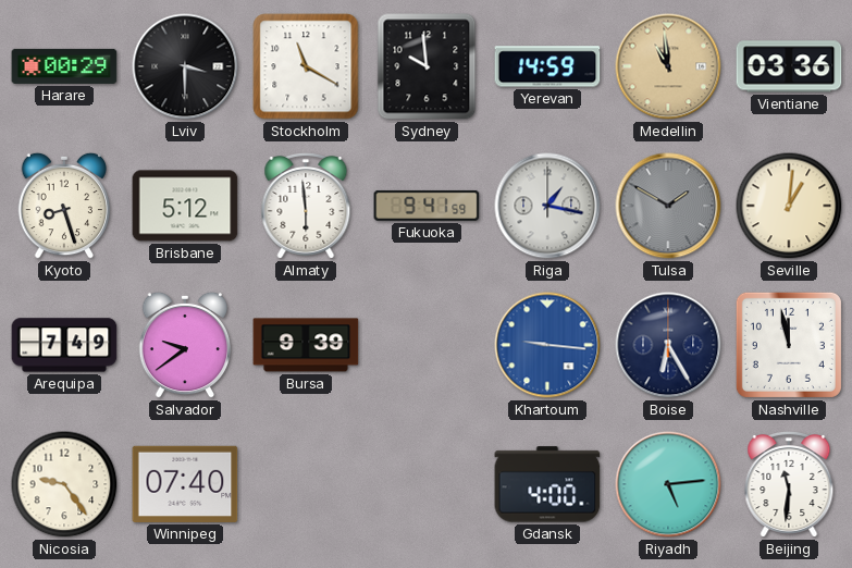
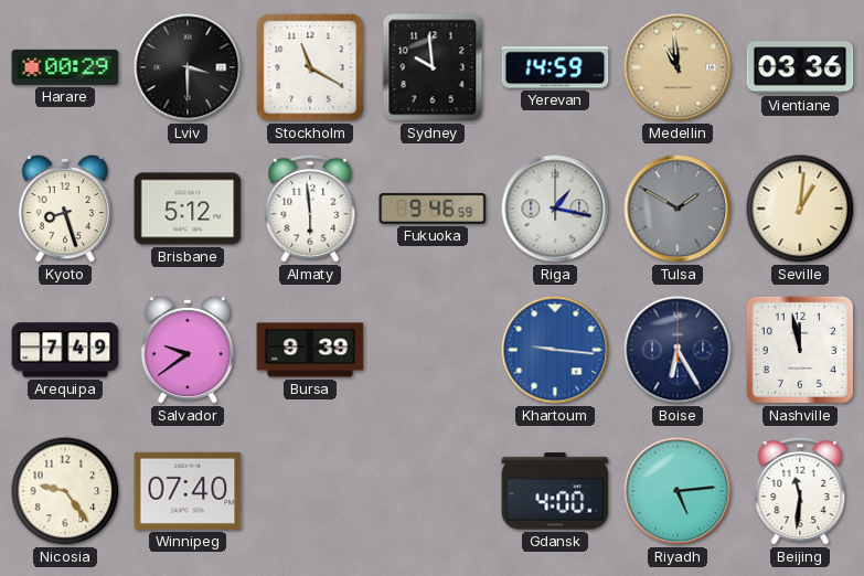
Fukuoka: 9:41 -> 9:46
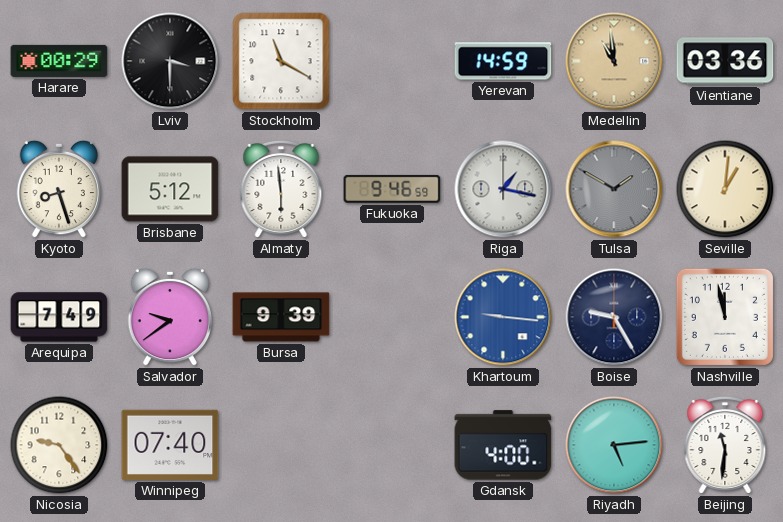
Sydney: 9:59 -> none
Boise: 6:25 -> 9:25
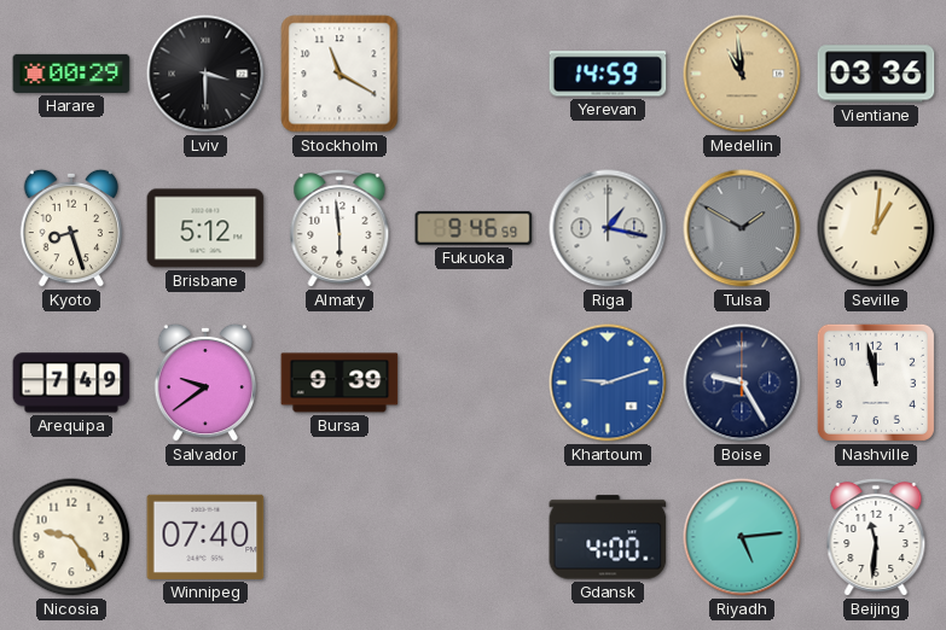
Khartoum: 9:16 -> 9:12
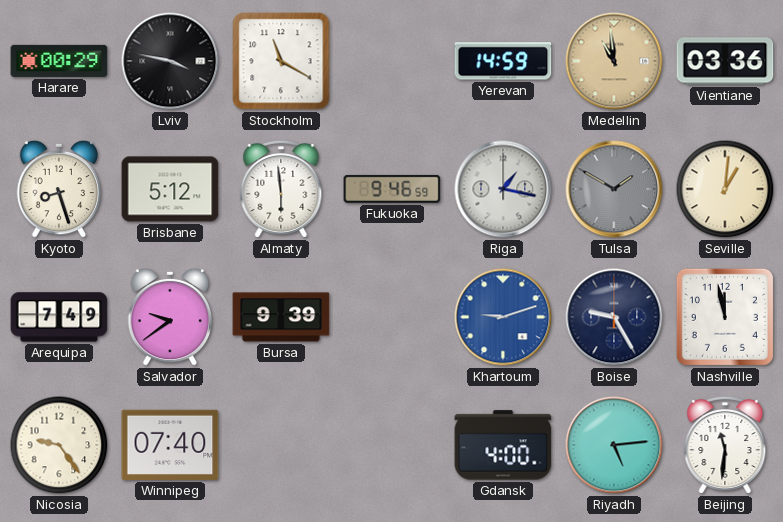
Lviv: 3:30 -> 3:47
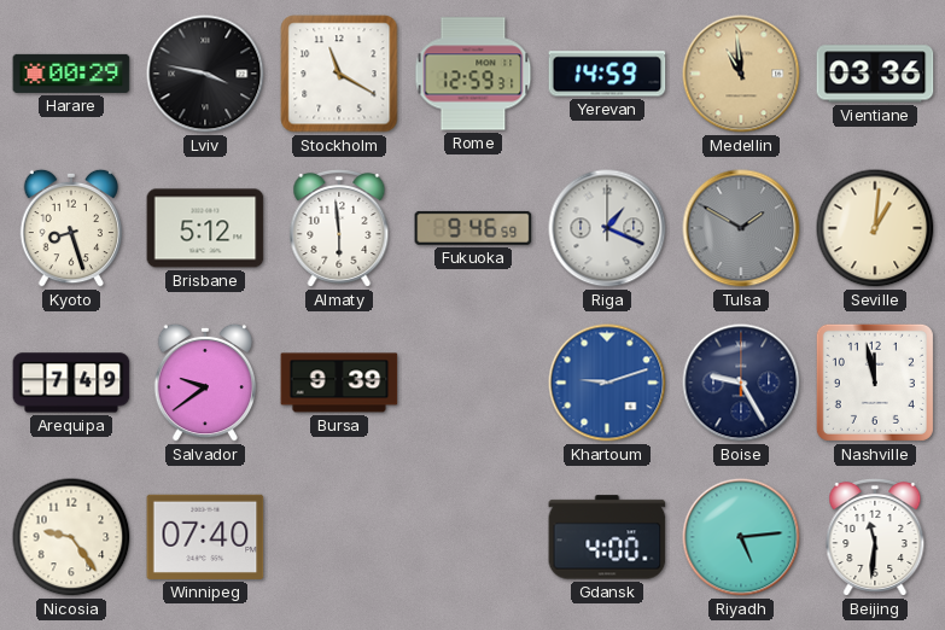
Rome: none -> 12:59
Riga: 1:17 -> 1:19
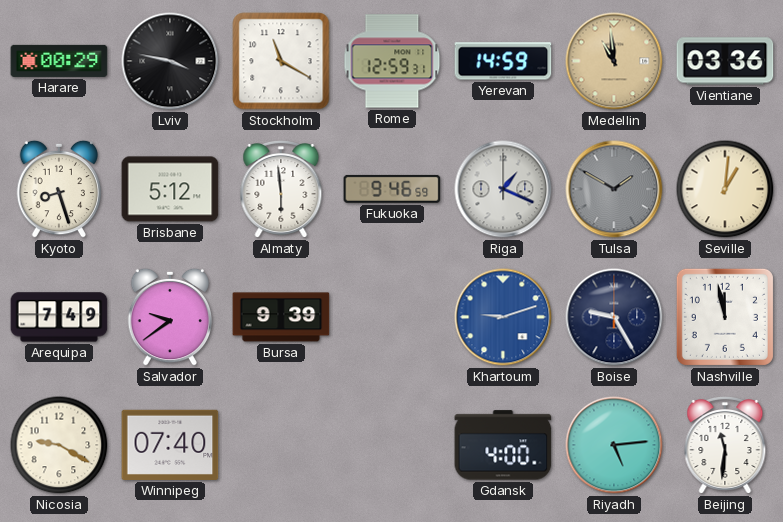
Nicosia: 9:24 -> 9:20
